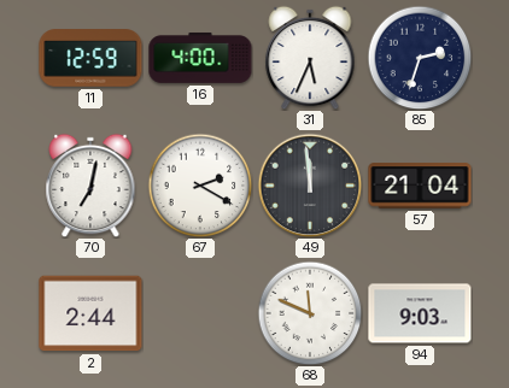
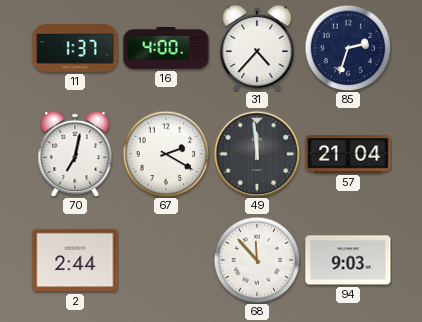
11: 12:59 -> 1:37
31: 5:34 -> 4:37
68: 11:49 -> 11:53
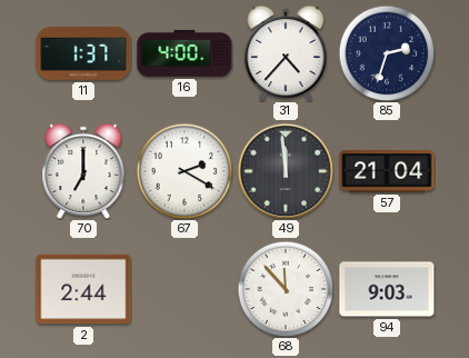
70: 7:02 -> 7:00
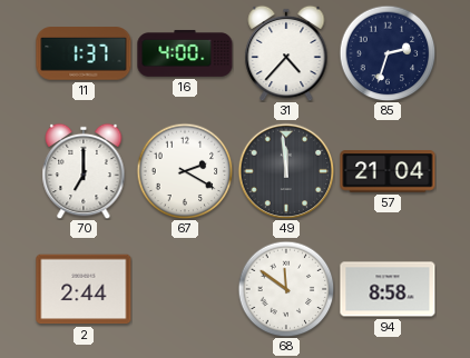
68: 11:53 -> 11:51
94: 9:03 -> 8:58
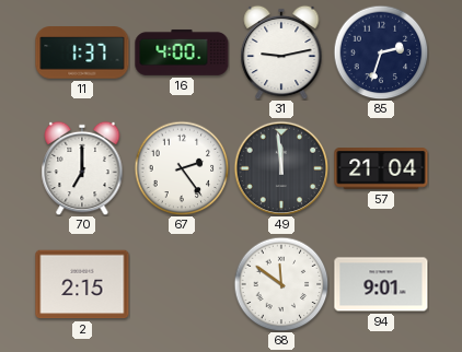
31: 4:37 -> 9:13
67: 2:20 -> 2:24
2: 2:44 -> 2:15
94: 8:58 -> 9:01
